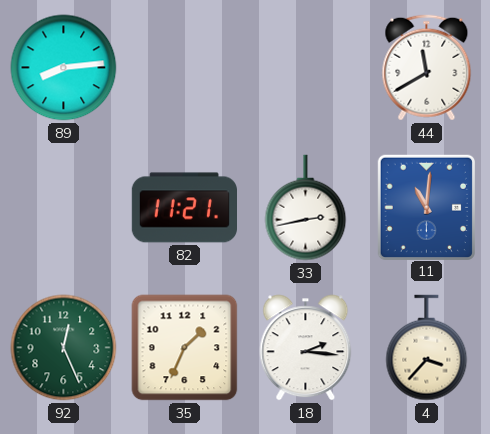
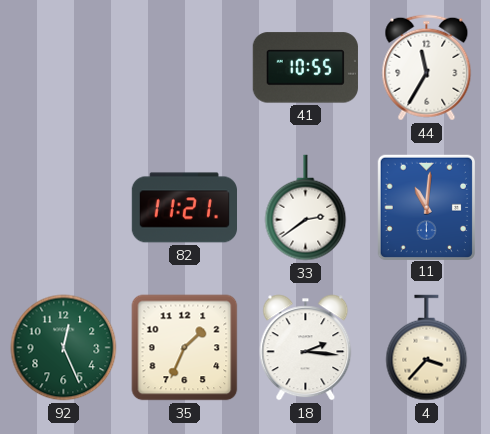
89: 8:14 -> none
41: none -> 10:55
44: 11:40 -> 11:35
33: 2:43 -> 2:39
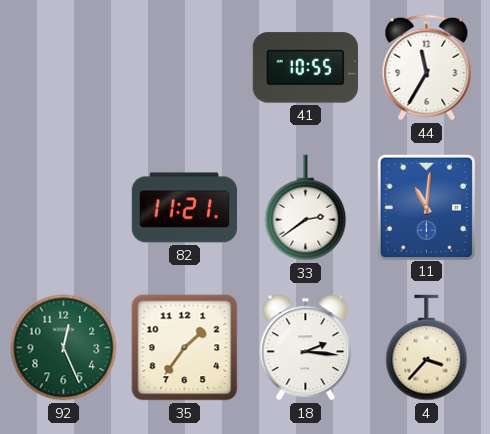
35: 1:34 -> 1:36
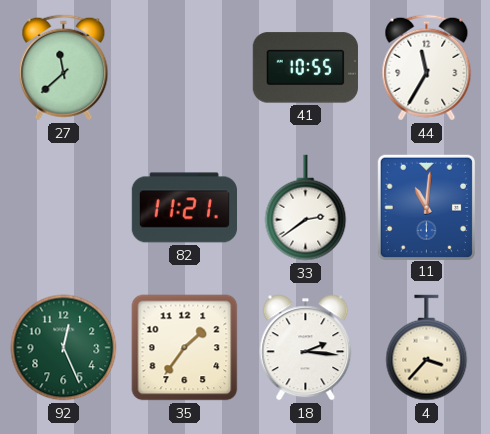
27: none -> 11:38
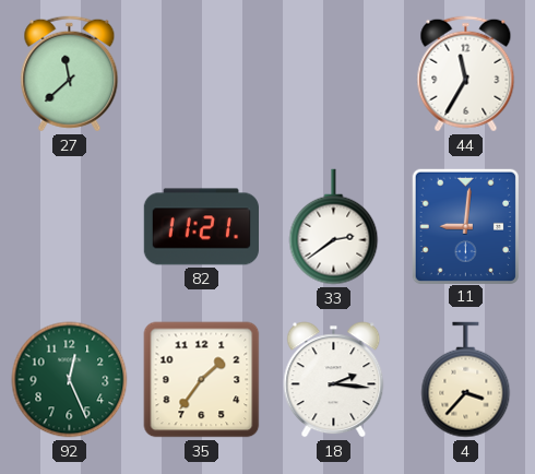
41: 10:55 -> none
11: 11:01 -> 9:01
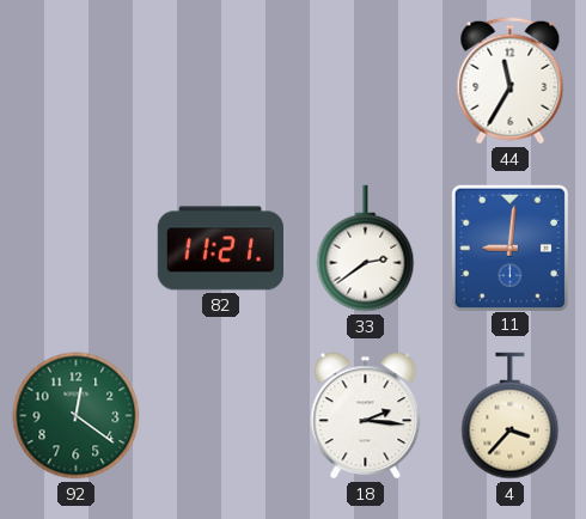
27: 11:38 -> none
92: 12:26 -> 12:21
35: 1:36 -> none
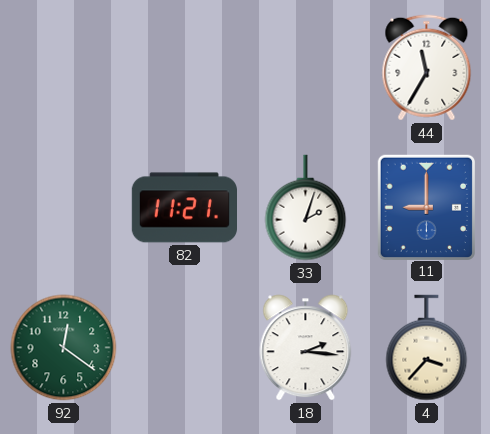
33: 2:39 -> 2:03
11: 9:01 -> 9:00
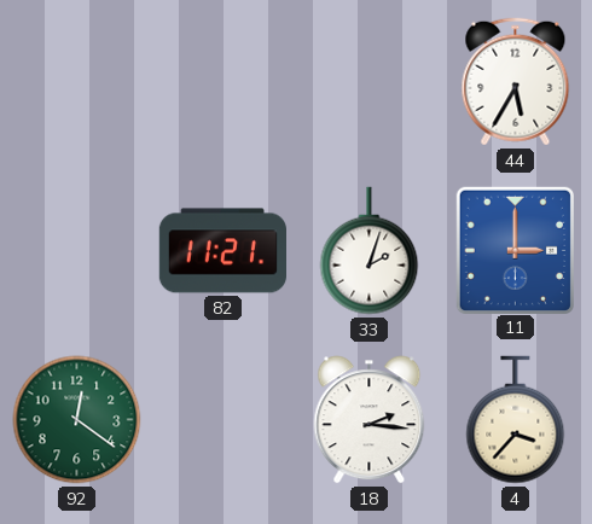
44: 11:35 -> 5:35
11: 9:00 -> 3:00
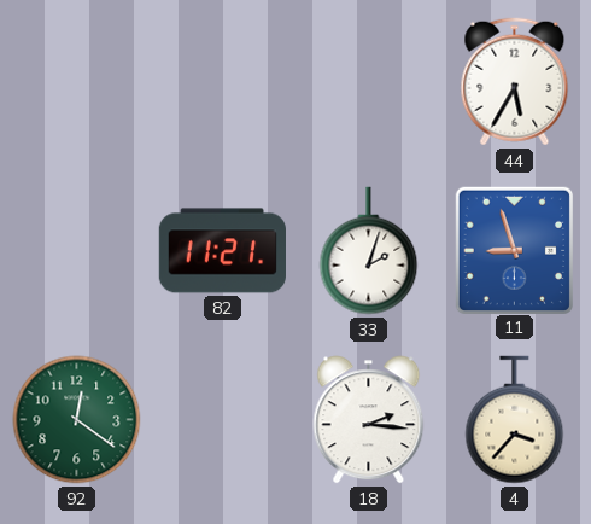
11: 3:00 -> 8:57
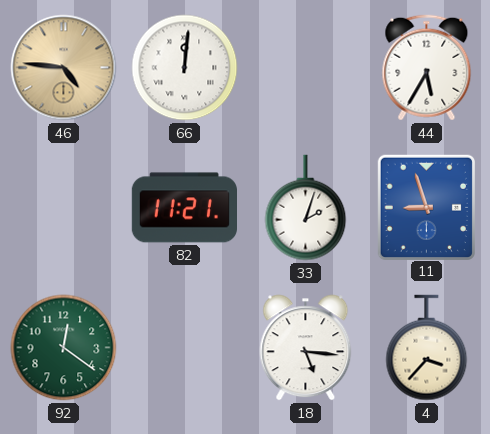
46: none -> 4:46
66: none -> 12:01
18: 2:16 -> 5:16
